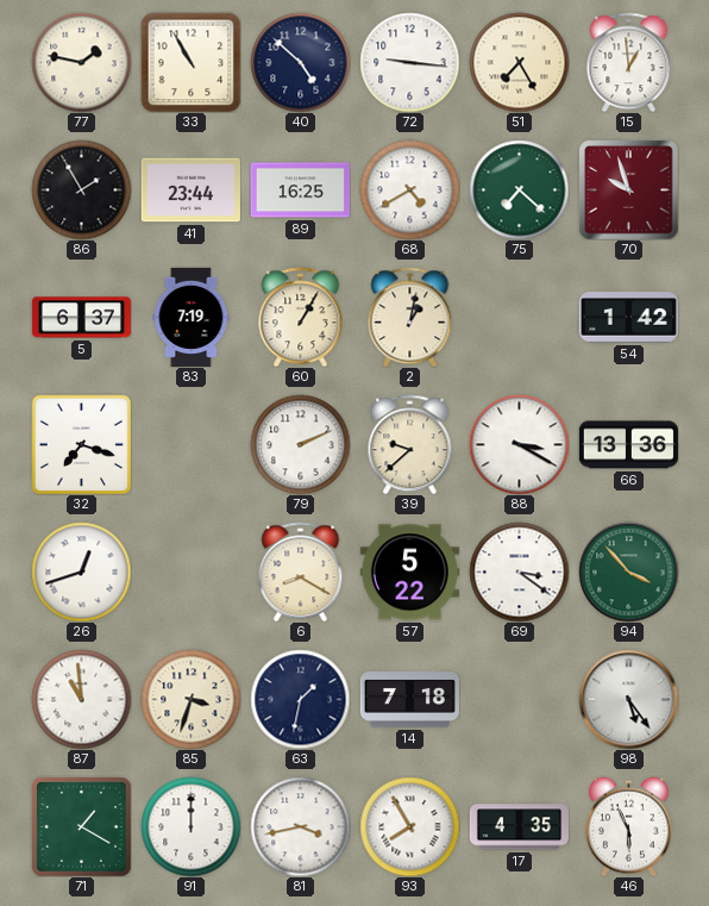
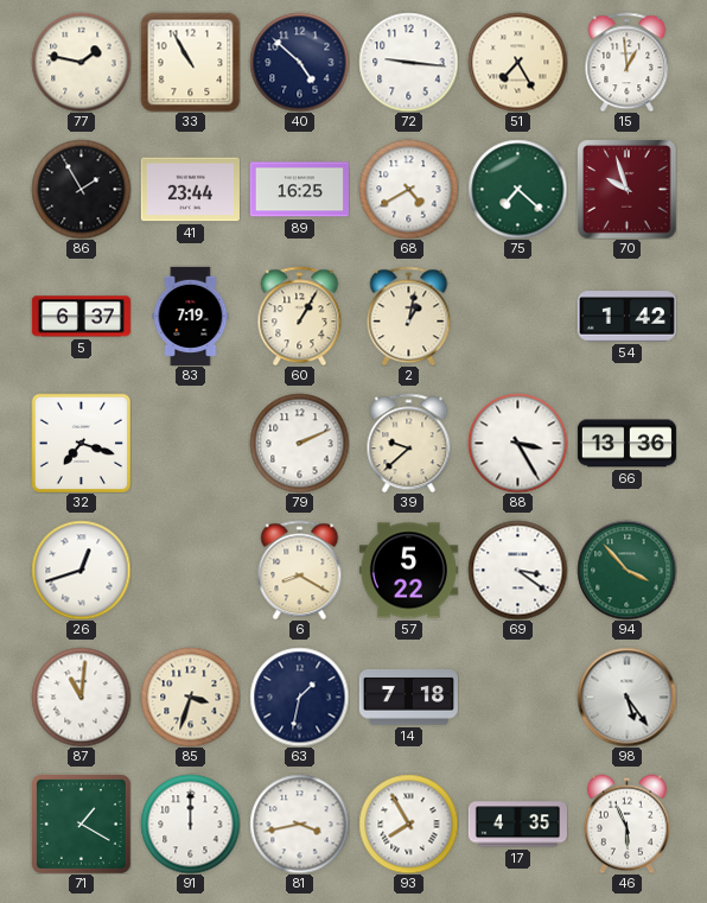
88: 3:20 -> 3:25
87: 10:59 -> 11:01
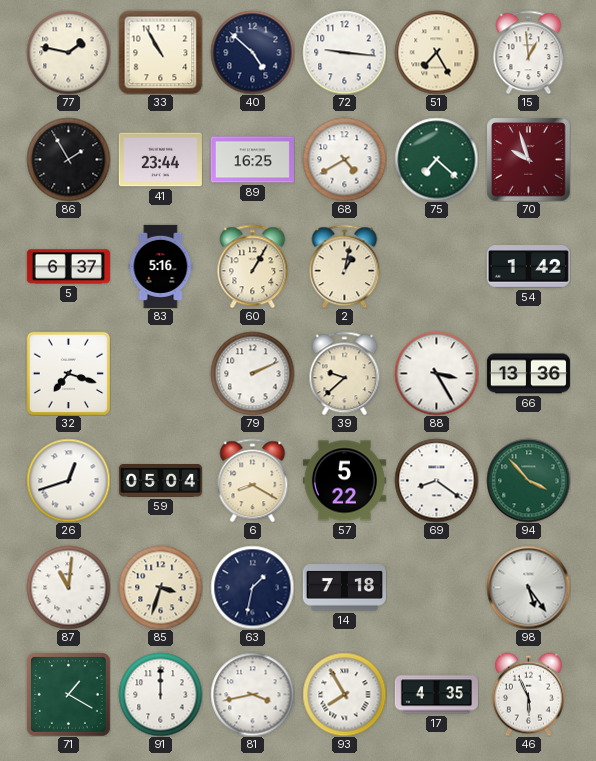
83: 7:19 -> 5:16
59: none -> 05:04
69: 3:21 -> 8:21
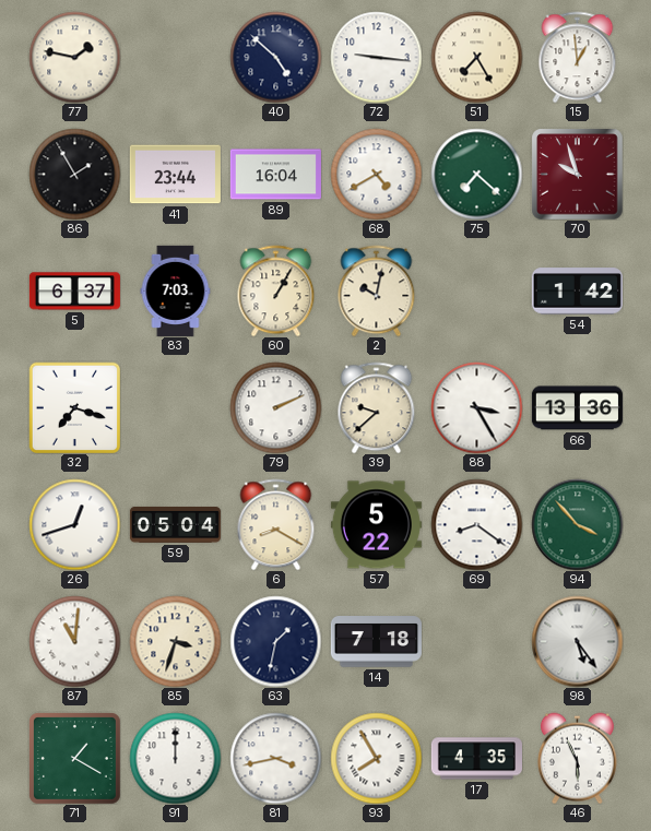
33: 10:55 -> none
89: 16:25 -> 16:04
83: 5:16 -> 7:03
2: 1:02 -> 10:02
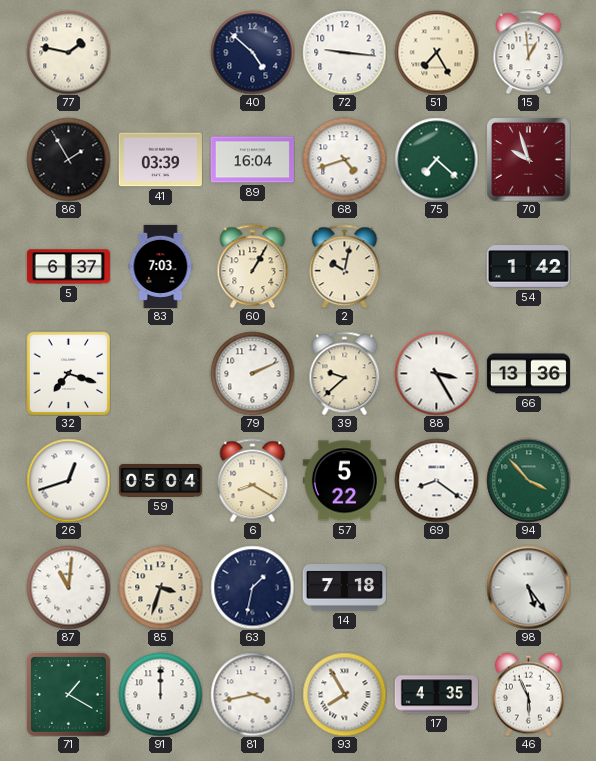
41: 23:44 -> 03:39
68: 4:40 -> 4:42
